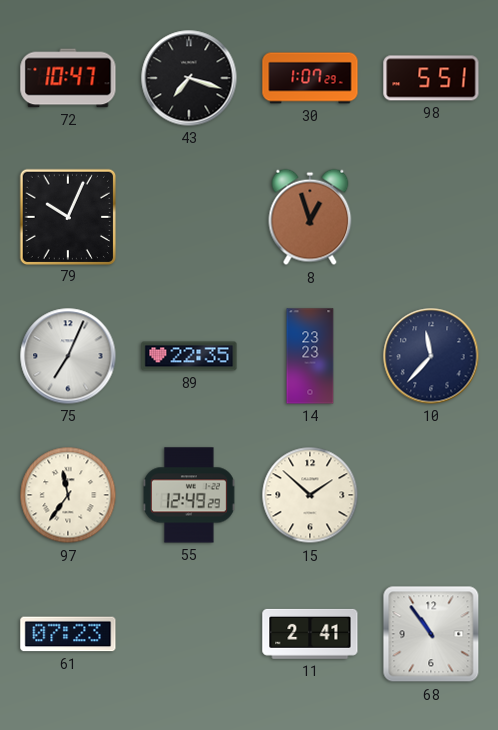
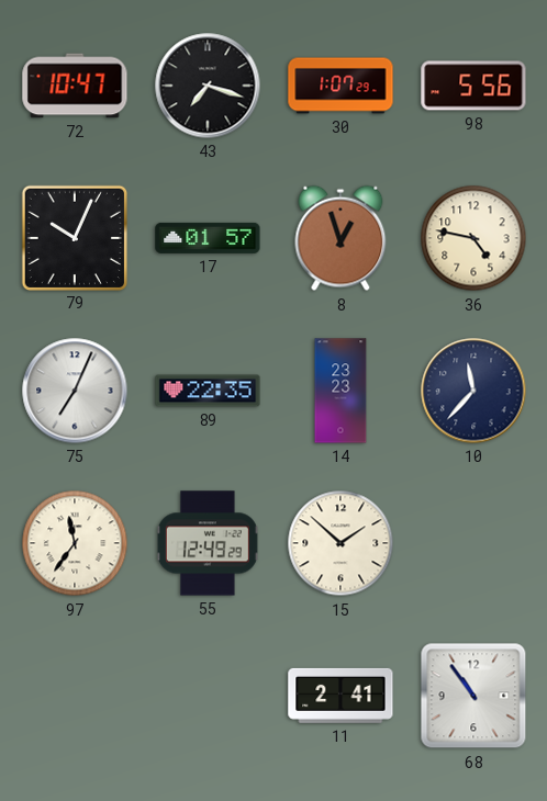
98: 5:51 -> 5:56
17: none -> 01:57
36: none -> 4:47
61: 07:23 -> none
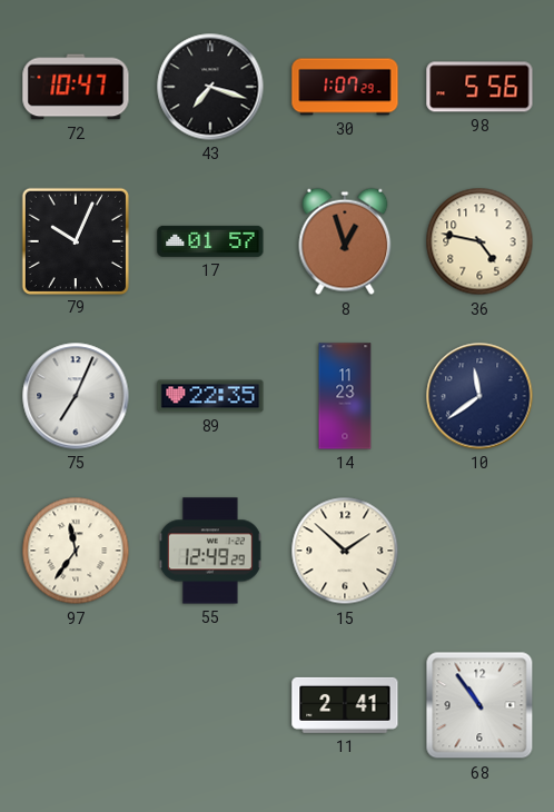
14: 23:23 -> 11:23
10: 11:37 -> 11:39
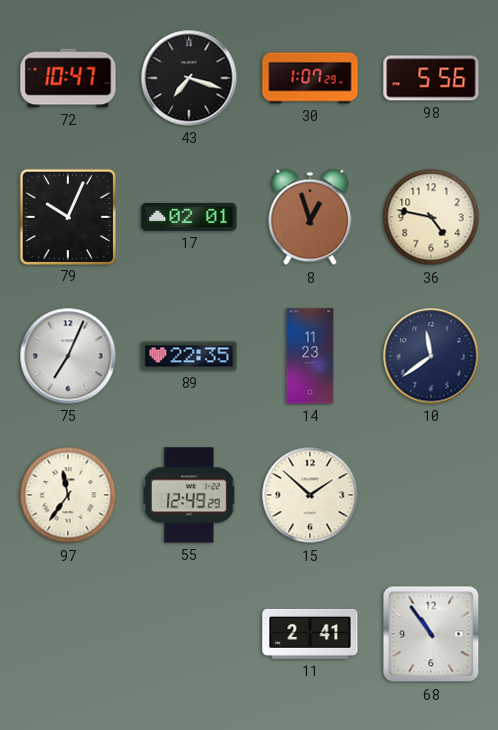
17: 01:57 -> 02:01
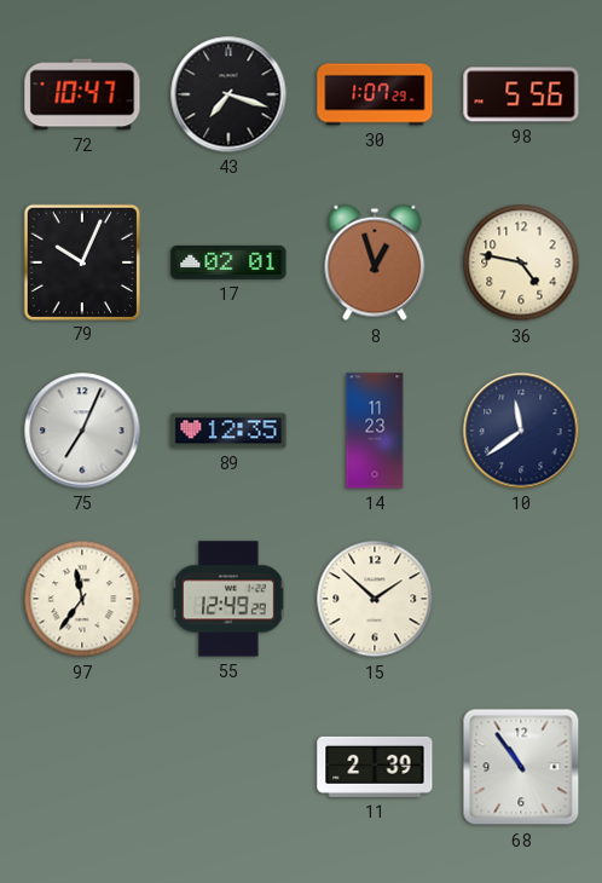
89: 22:35 -> 12:35
11: 2:41 -> 2:39
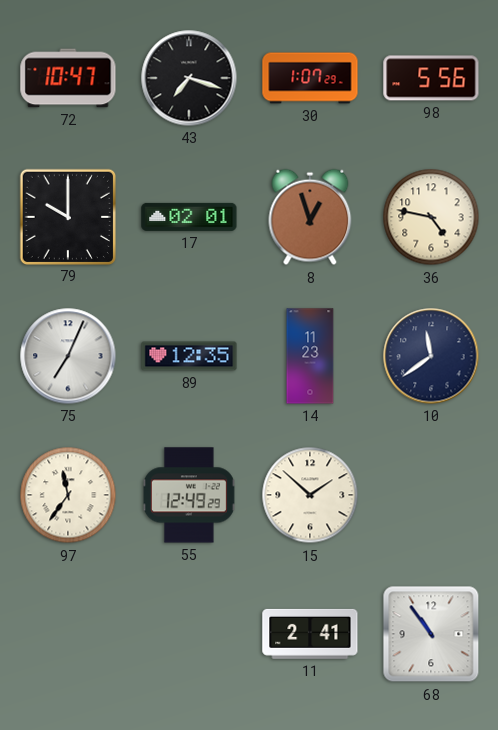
79: 10:04 -> 10:00
11: 2:39 -> 2:41
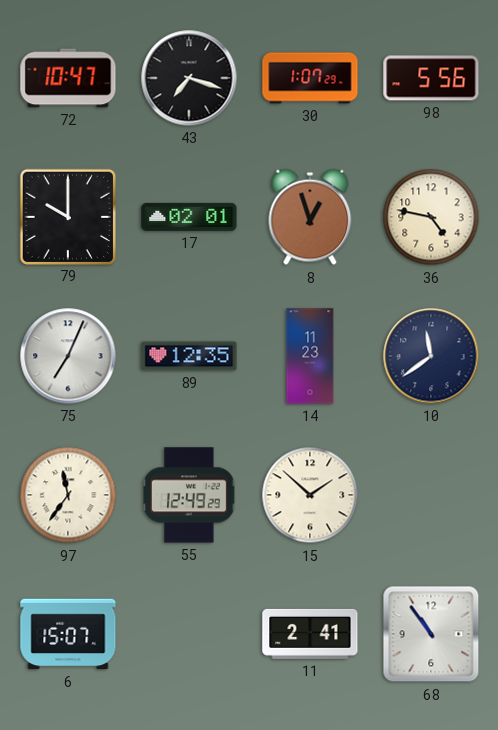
6: none -> 15:07
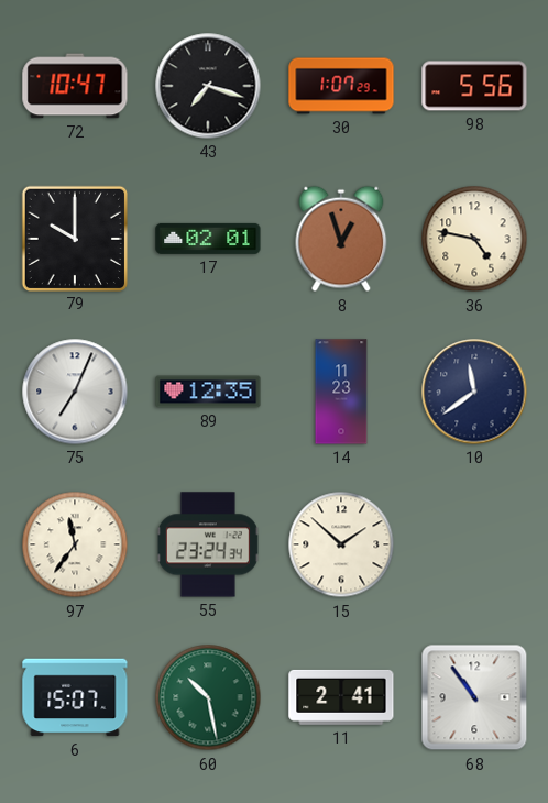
55: 12:49 -> 23:24
60: none -> 10:28
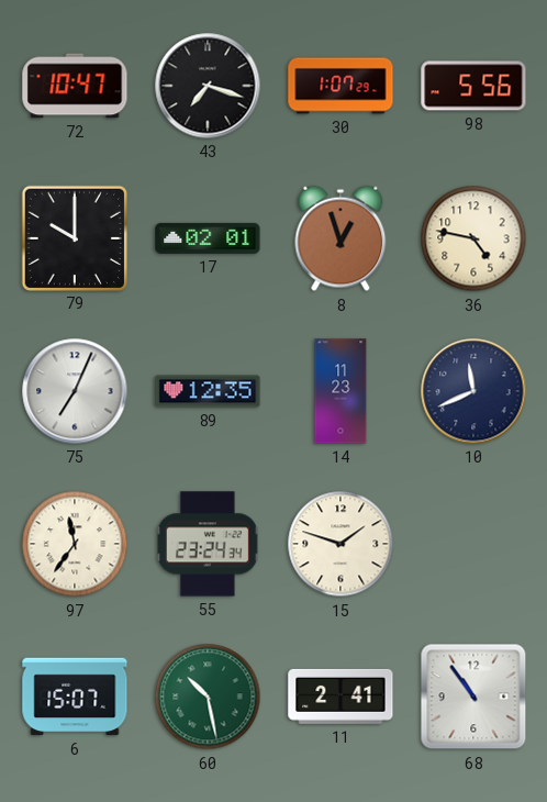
10: 11:39 -> 11:41
15: 1:52 -> 1:48
